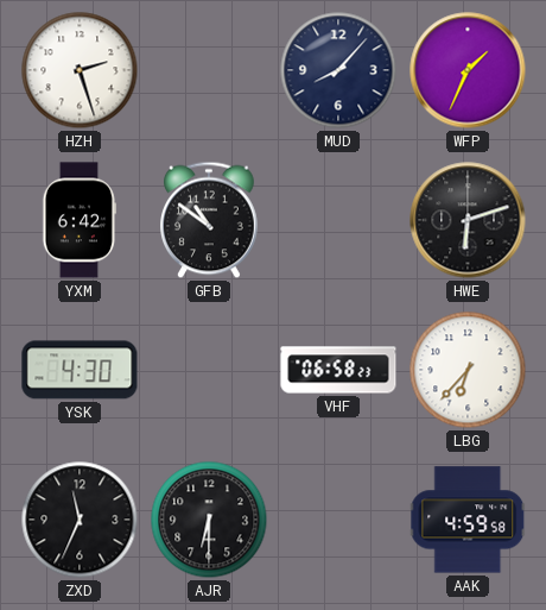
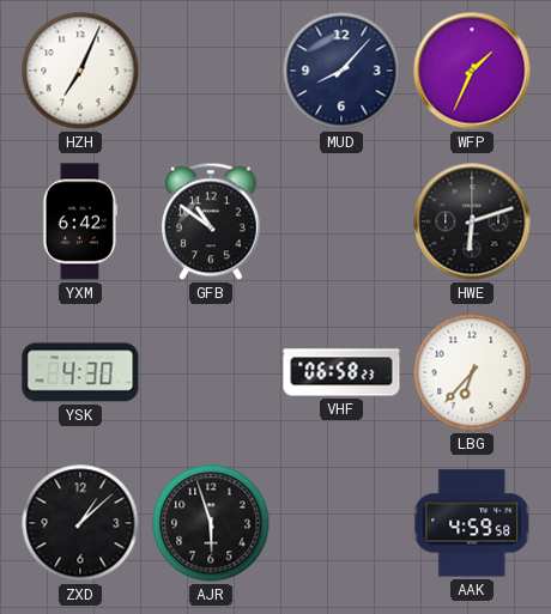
HZH: 2:27 -> 7:04
ZXD: 11:34 -> 1:08
AJR: 6:30 -> 5:57
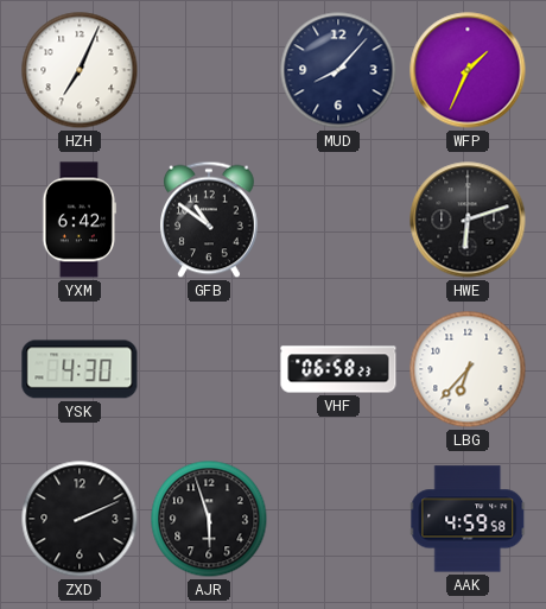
ZXD: 1:08 -> 2:11
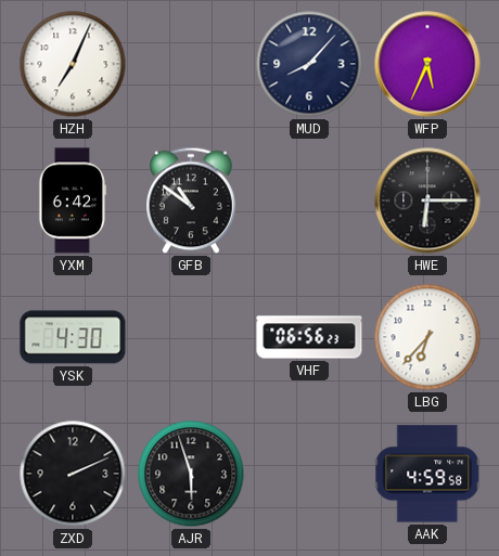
WFP: 1:34 -> 5:34
HWE: 6:12 -> 6:15
VHF: 06:58 -> 06:56
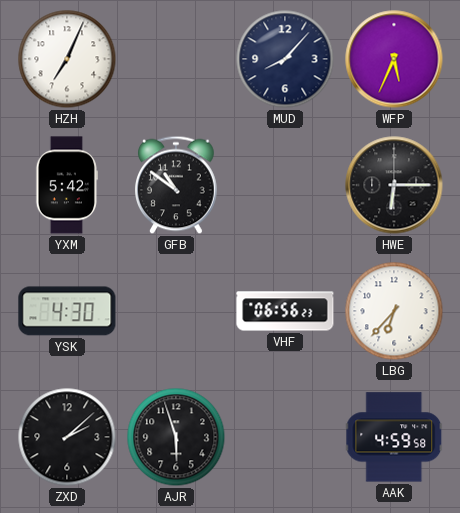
YXM: 6:42 -> 5:42
ZXD: 2:11 -> 2:08
